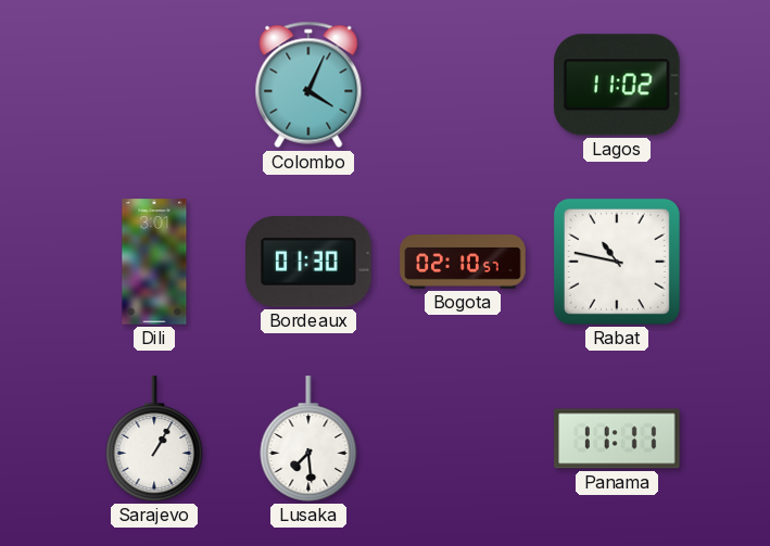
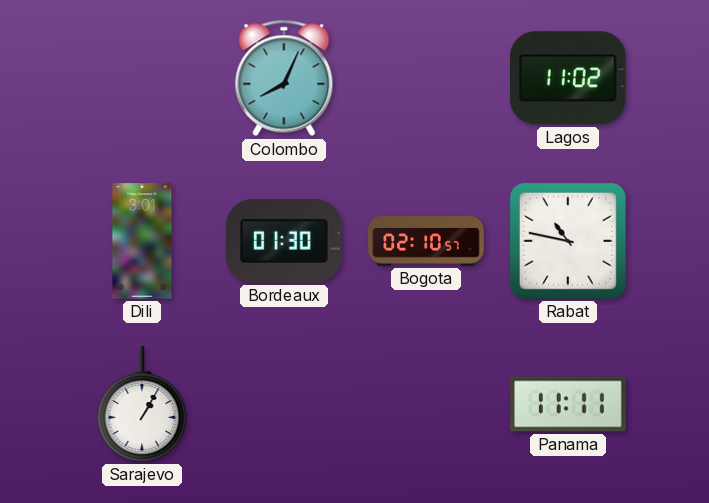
Colombo: 4:04 -> 8:04
Lusaka: 7:29 -> none
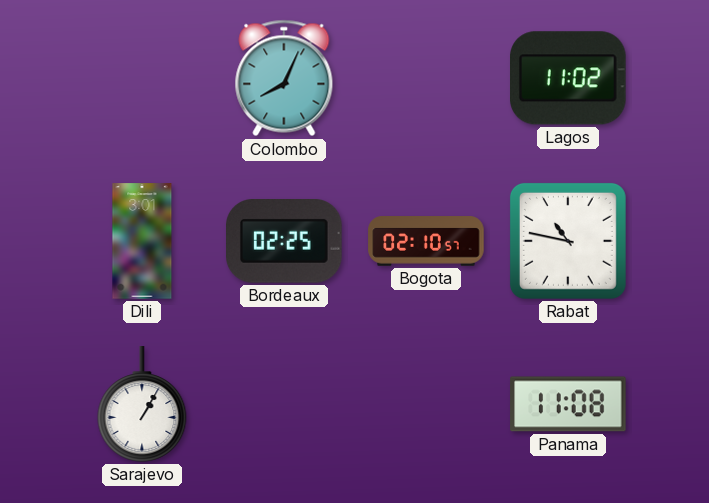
Bordeaux: 01:30 -> 02:25
Panama: 11:11 -> 11:08
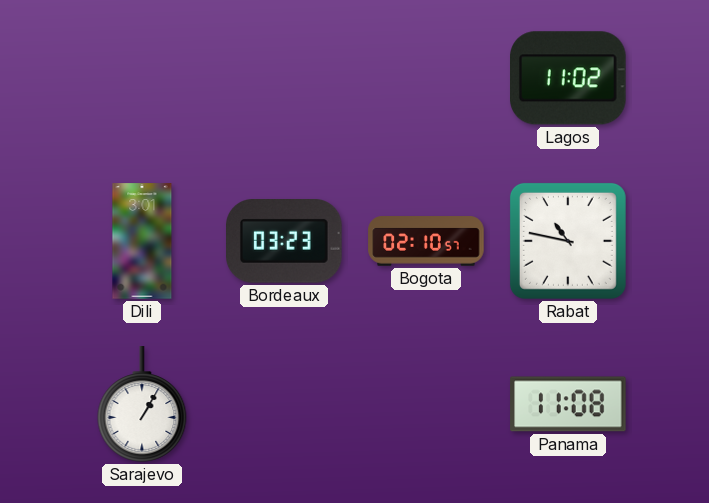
Colombo: 8:04 -> none
Bordeaux: 02:25 -> 03:23
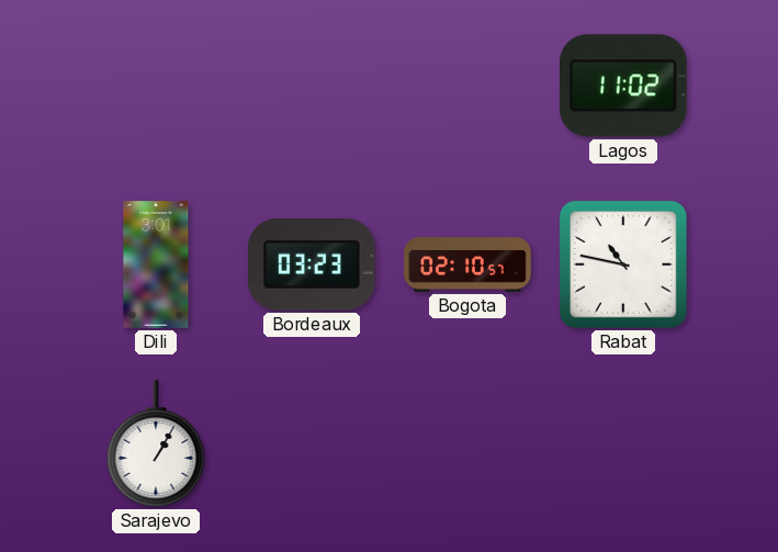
Panama: 11:08 -> none
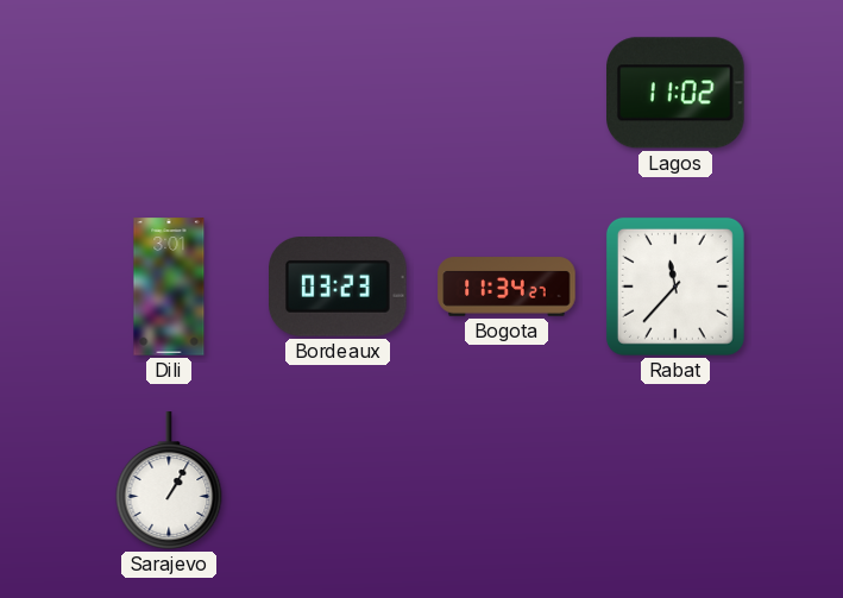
Bogota: 02:10 -> 11:34
Rabat: 10:47 -> 11:37
